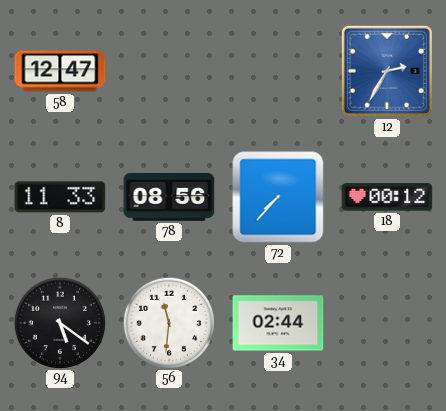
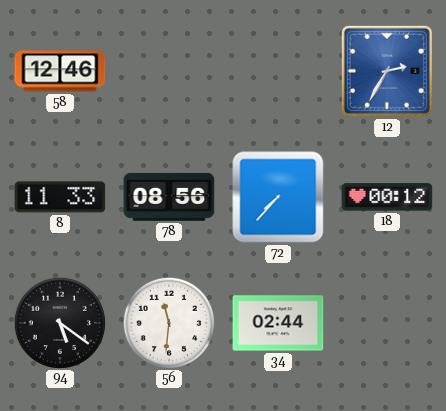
58: 12:47 -> 12:46
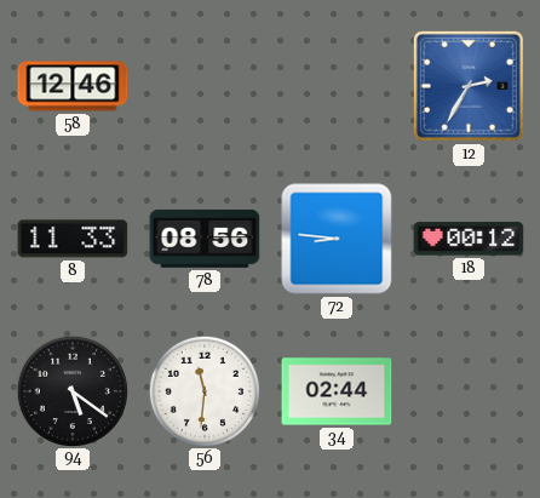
72: 7:37 -> 8:46
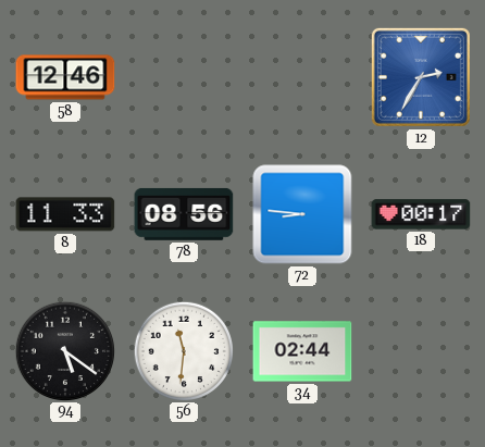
18: 00:12 -> 00:17
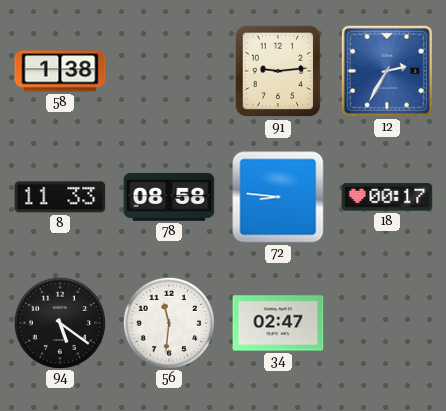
58: 12:46 -> 1:38
91: none -> 9:14
78: 08:56 -> 08:58
34: 02:44 -> 02:47
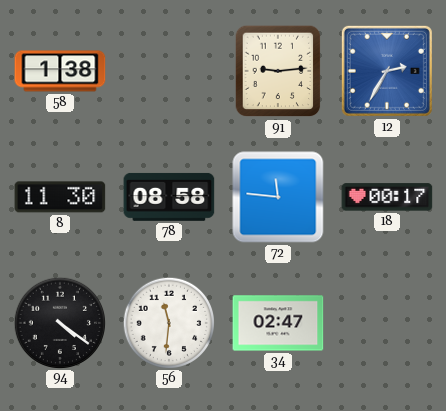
8: 11:33 -> 11:30
72: 8:46 -> 11:46
94: 5:21 -> 4:21
